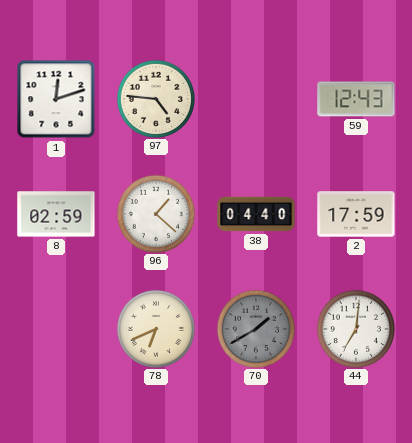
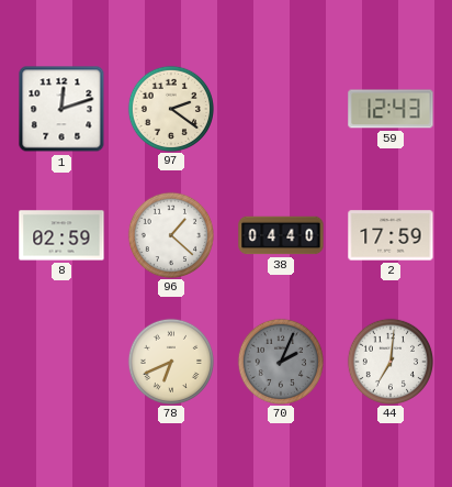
97: 4:46 -> 2:21
70: 1:40 -> 2:04
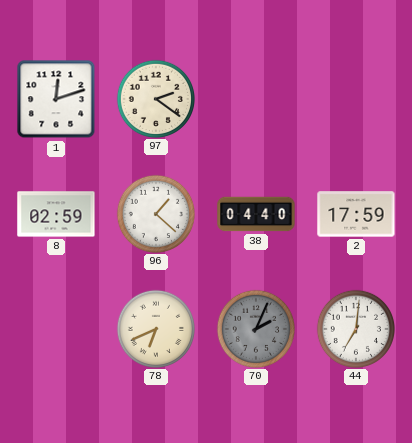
59: 12:43 -> none
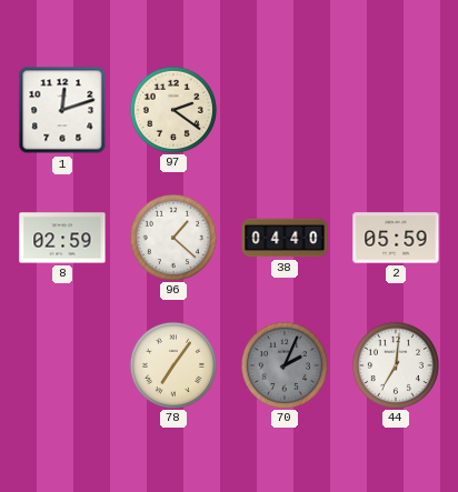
2: 17:59 -> 05:59
78: 6:41 -> 7:06
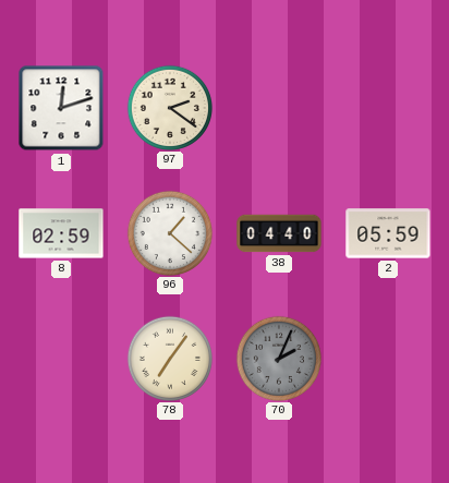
44: 7:01 -> none
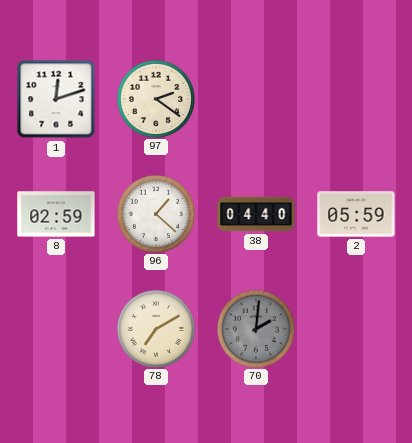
78: 7:06 -> 7:10
70: 2:04 -> 2:01
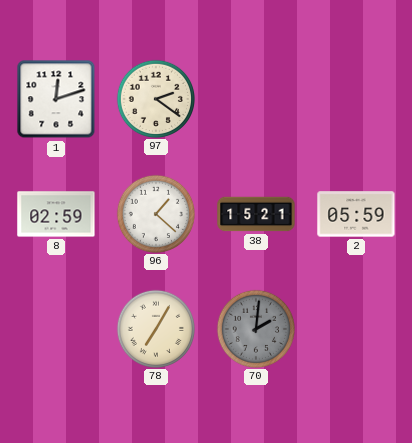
38: 04:40 -> 15:21
78: 7:10 -> 7:05
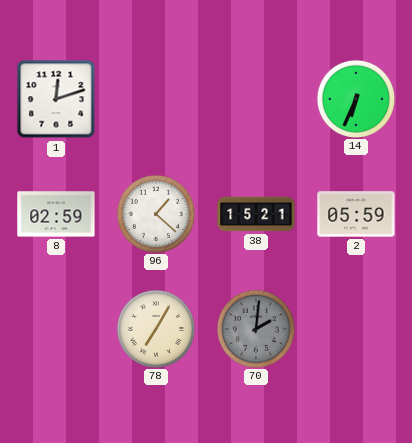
97: 2:21 -> none
14: none -> 6:34
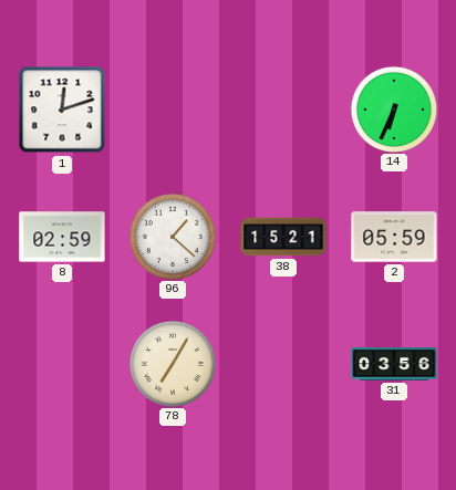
70: 2:01 -> none
31: none -> 03:56
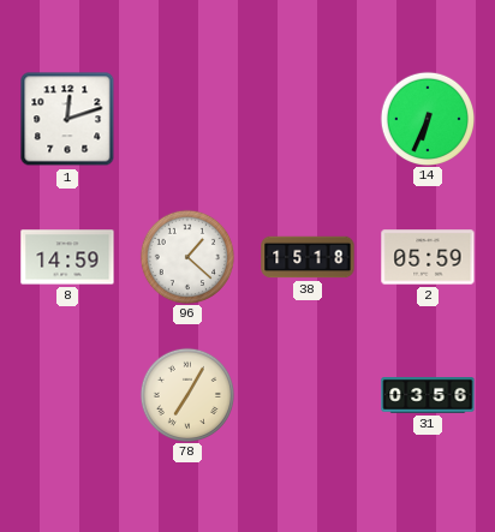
8: 02:59 -> 14:59
38: 15:21 -> 15:18
